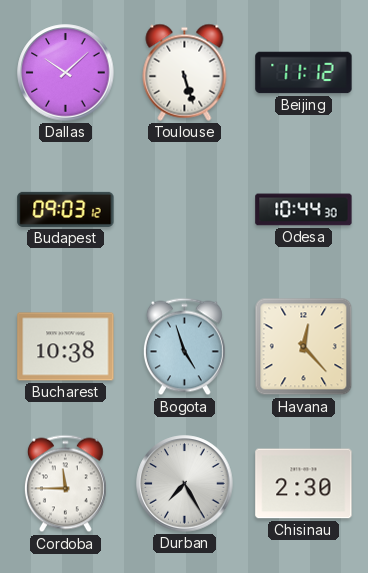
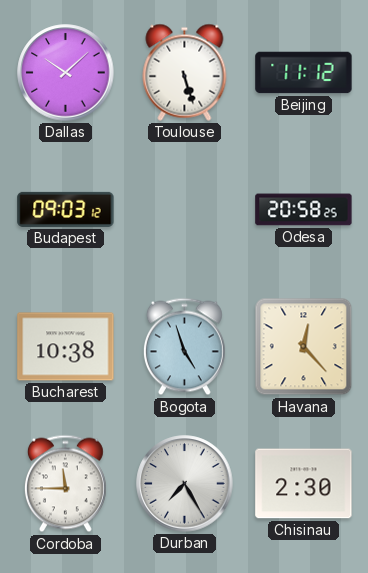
Odesa: 10:44 -> 20:58
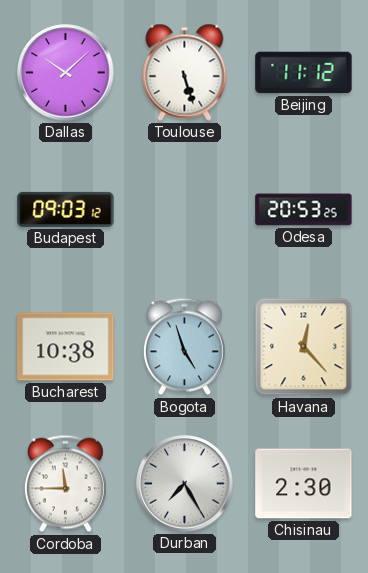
Odesa: 20:58 -> 20:53
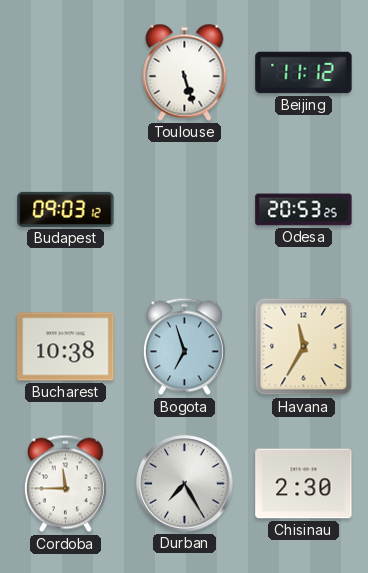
Dallas: 10:08 -> none
Bogota: 4:57 -> 6:57
Havana: 12:23 -> 11:35
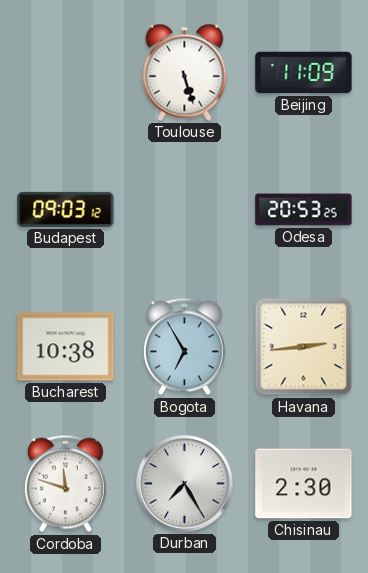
Beijing: 11:12 -> 11:09
Bogota: 6:57 -> 6:55
Havana: 11:35 -> 2:44
Cordoba: 11:45 -> 11:48
